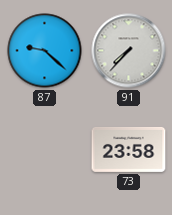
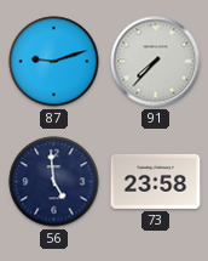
87: 9:22 -> 9:12
56: none -> 4:59
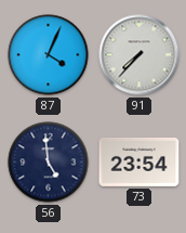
87: 9:12 -> 4:04
73: 23:58 -> 23:54
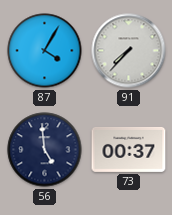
87: 4:04 -> 4:05
73: 23:54 -> 00:37
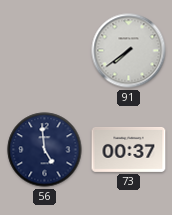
87: 4:05 -> none
91: 7:37 -> 7:39
